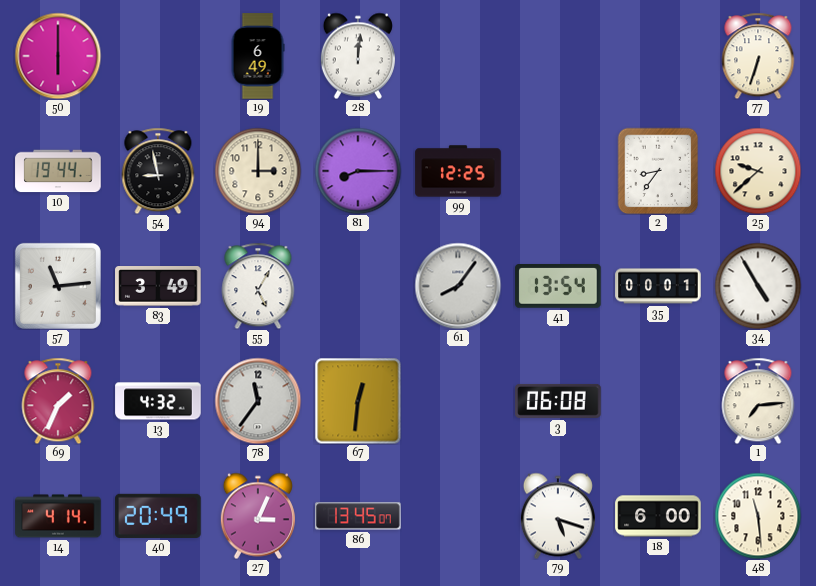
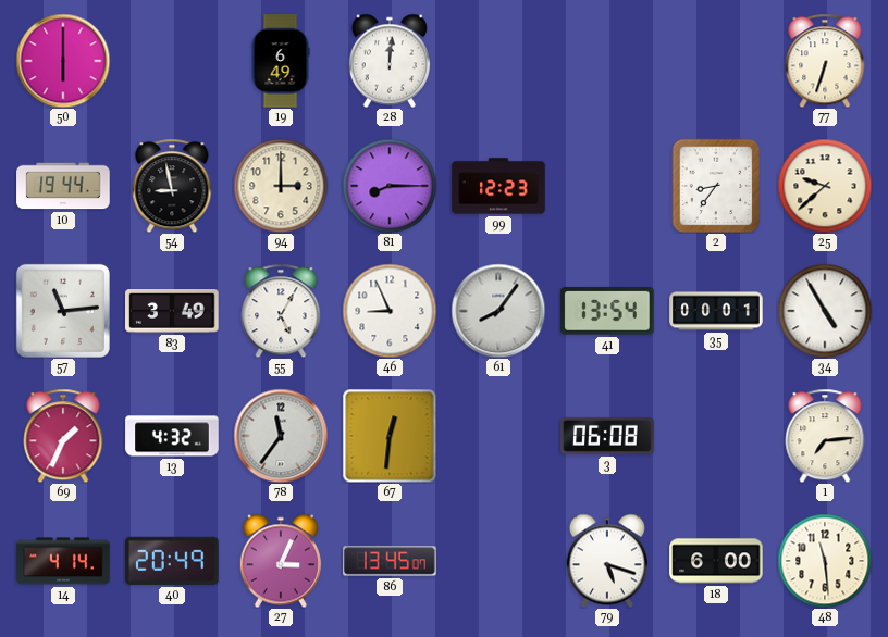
99: 12:25 -> 12:23
46: none -> 8:56
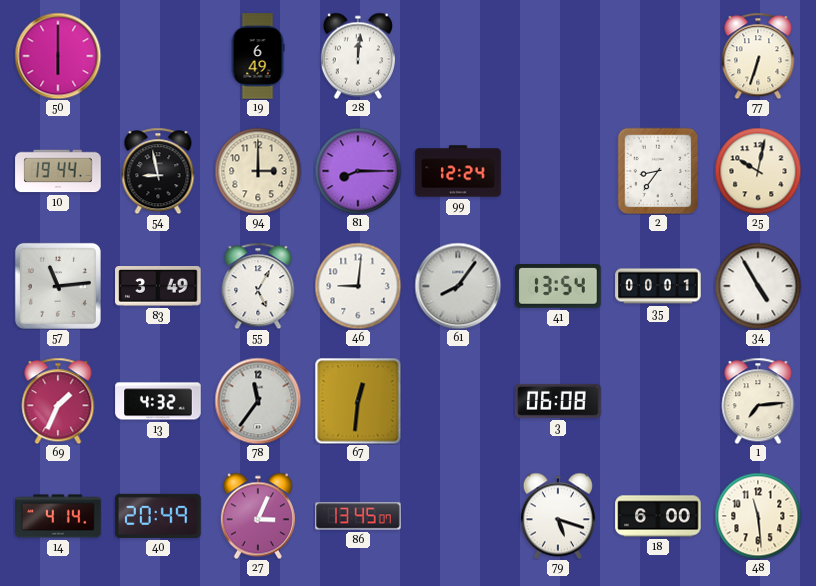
99: 12:23 -> 12:24
25: 9:38 -> 10:02
46: 8:56 -> 9:01
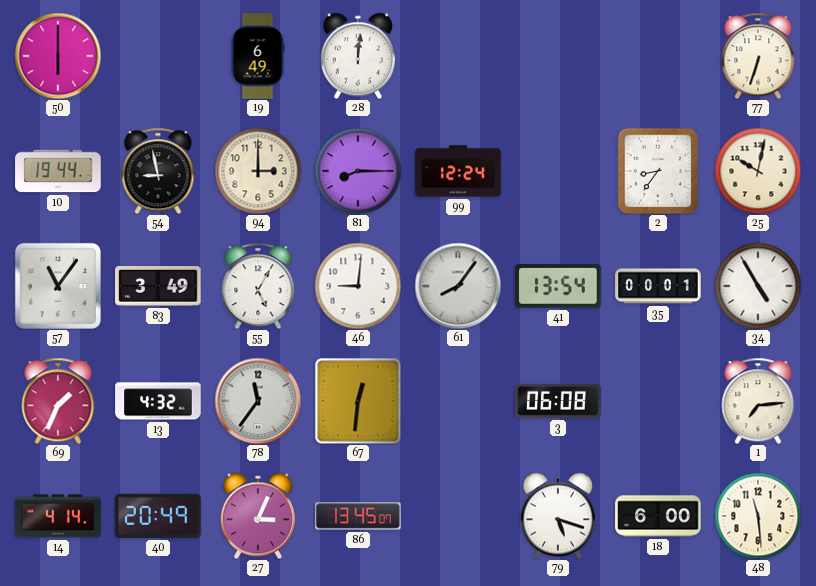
57: 11:14 -> 11:06
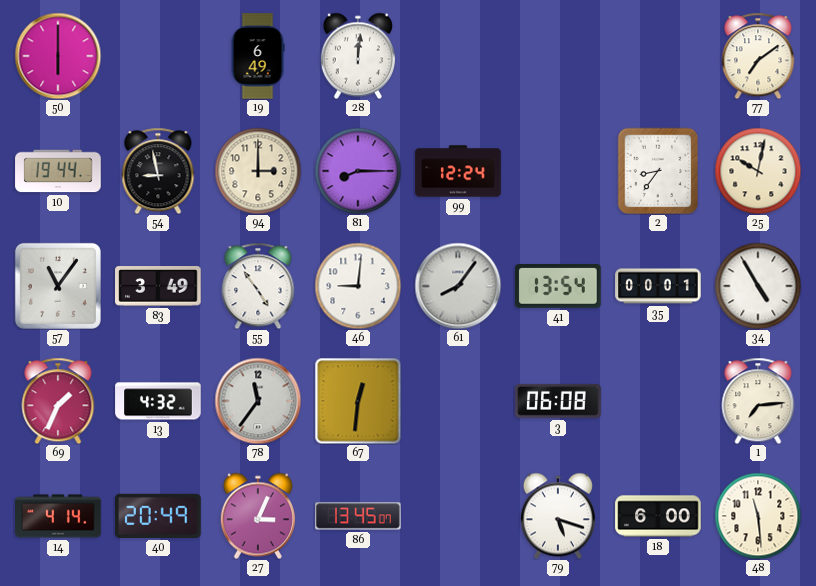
77: 6:33 -> 7:09
55: 5:05 -> 4:54
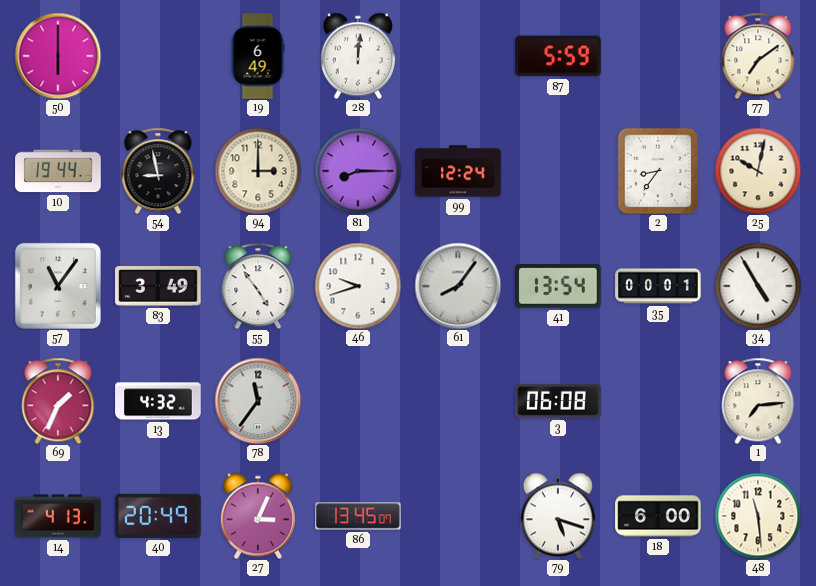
87: none -> 5:59
46: 9:01 -> 9:42
67: 12:31 -> none
14: 4:14 -> 4:13
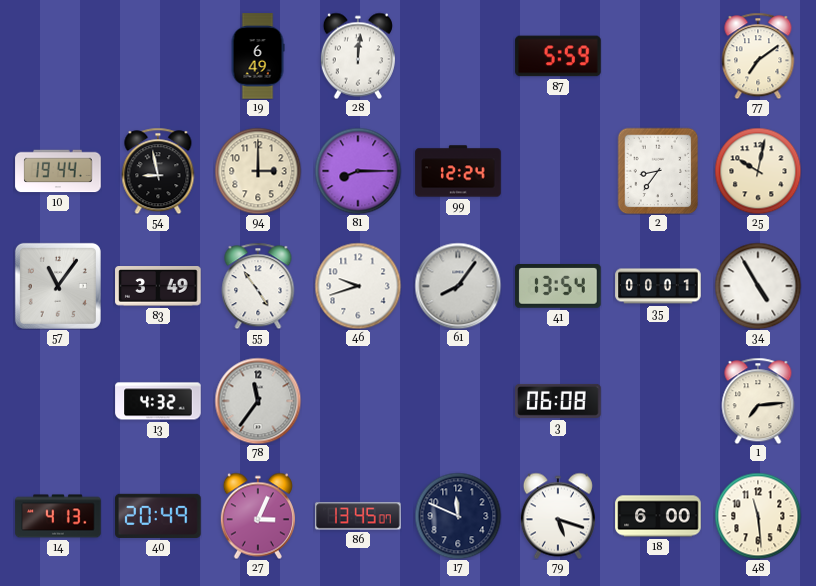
50: 6:00 -> none
69: 1:34 -> none
17: none -> 11:49
